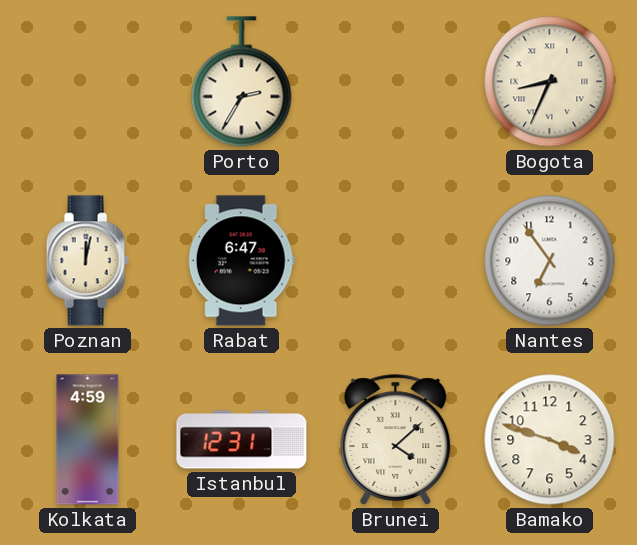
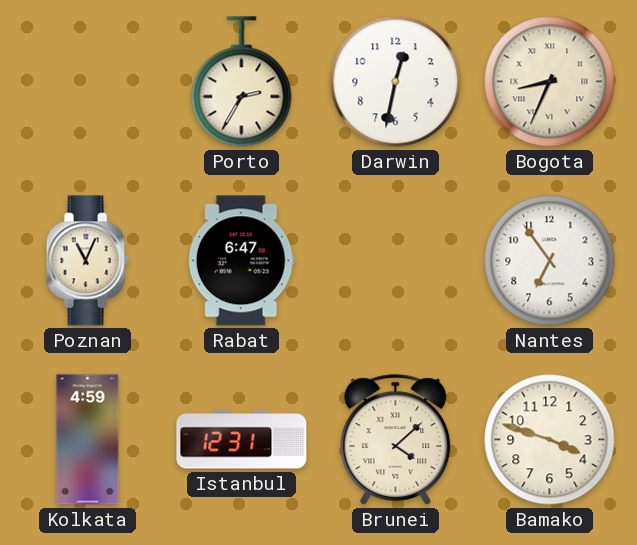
Darwin: none -> 12:32
Poznan: 12:02 -> 11:04
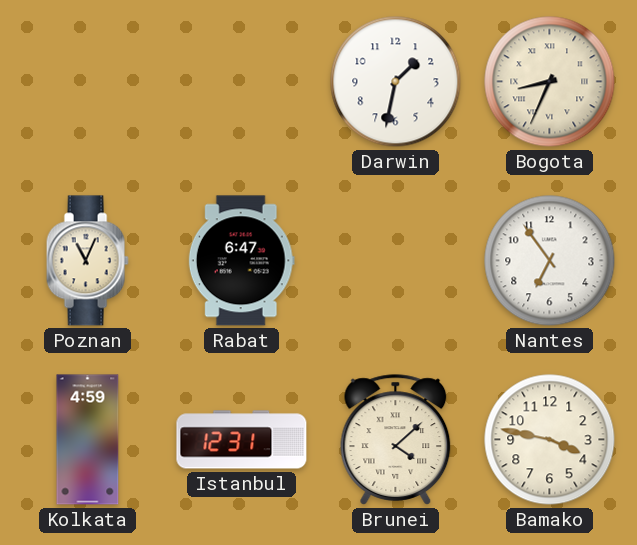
Porto: 2:35 -> none
Darwin: 12:32 -> 1:32
Bamako: 3:48 -> 3:47
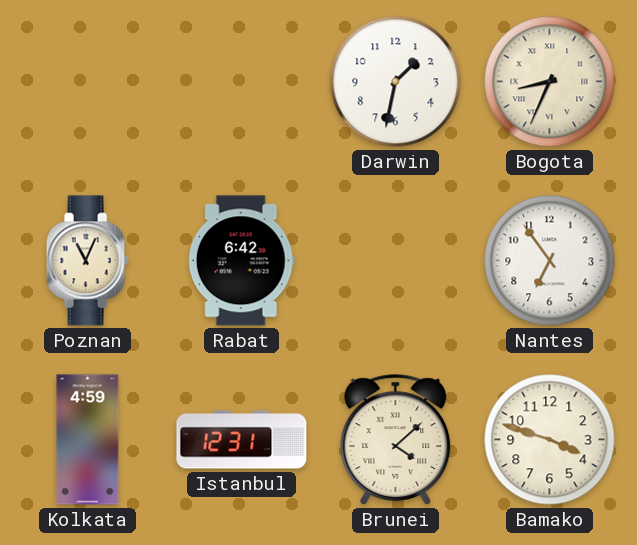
Rabat: 6:47 -> 6:42
Bamako: 3:47 -> 3:48
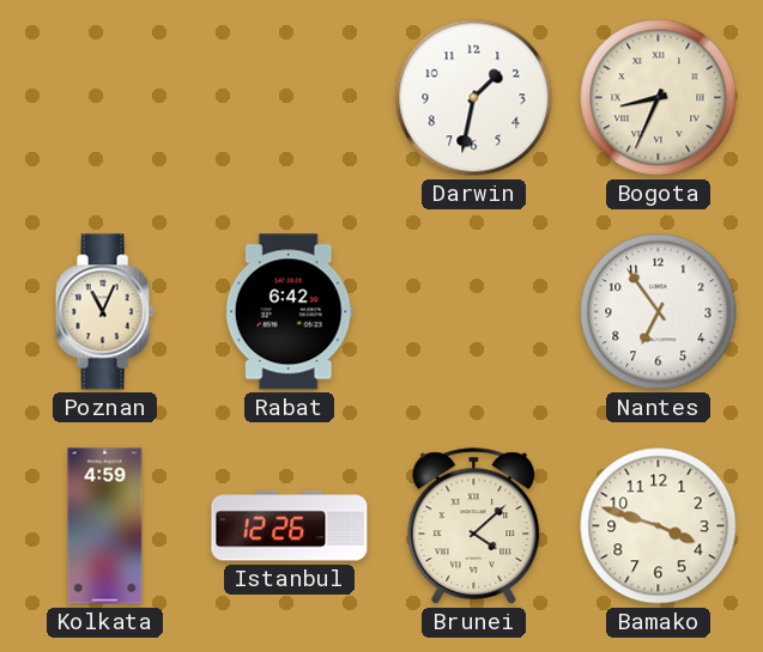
Istanbul: 12:31 -> 12:26
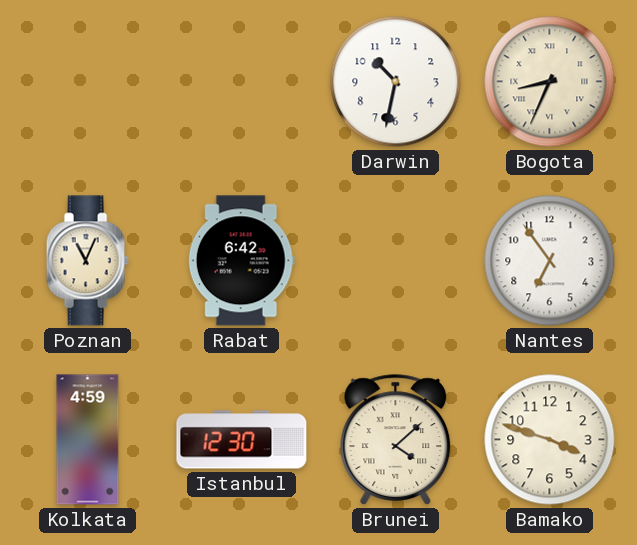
Darwin: 1:32 -> 10:32
Istanbul: 12:26 -> 12:30
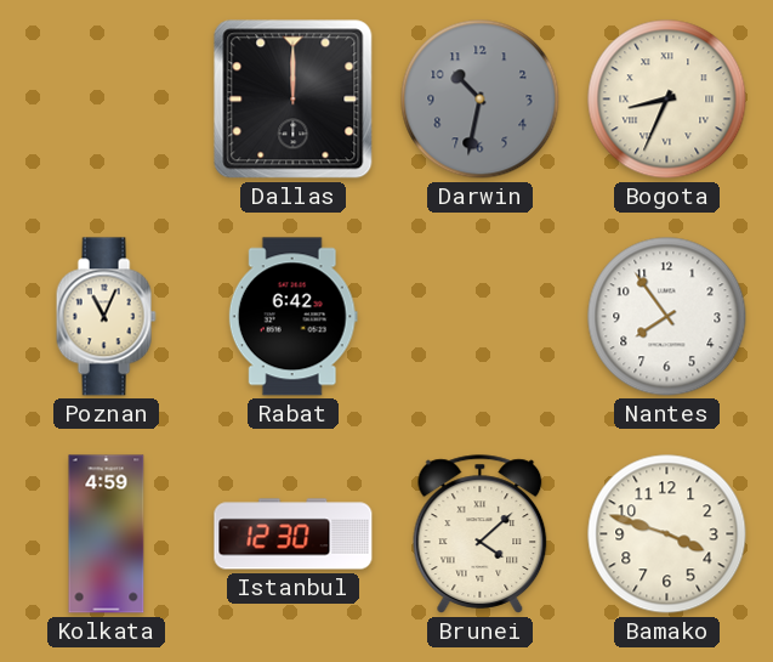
Dallas: none -> 12:00
Darwin dial: white -> grey
Nantes: 6:54 -> 7:54
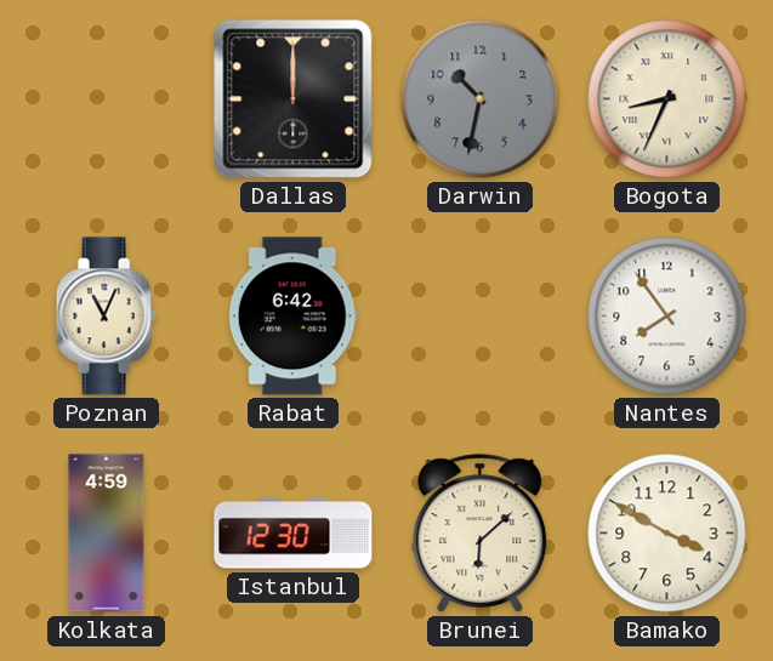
Brunei: 4:08 -> 6:08
Bamako: 3:48 -> 3:50
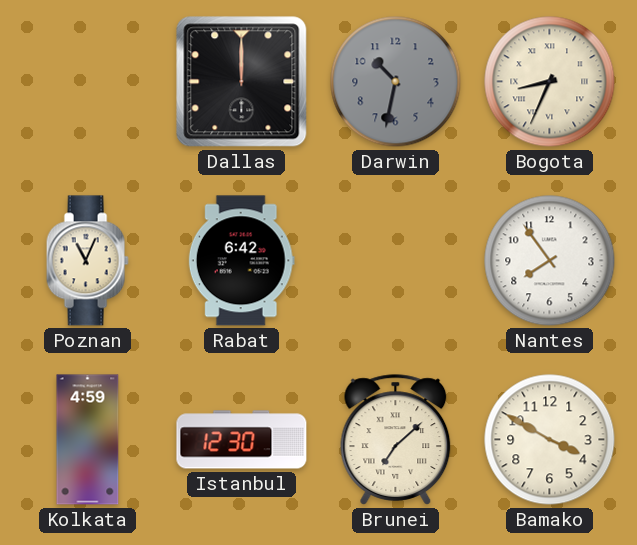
Brunei: 6:08 -> 7:08
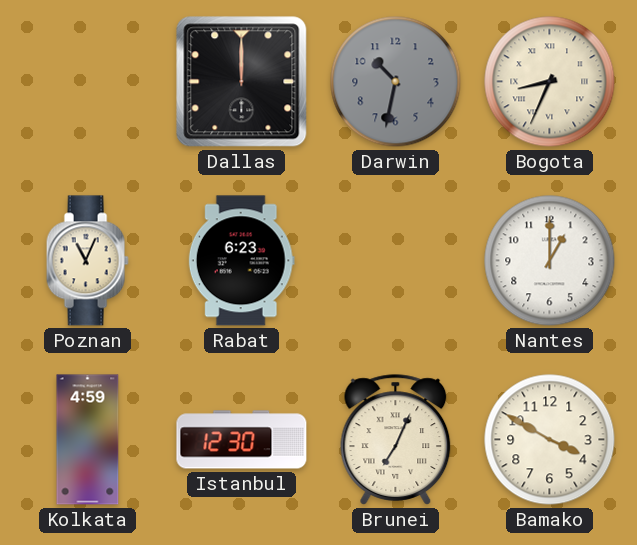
Rabat: 6:42 -> 6:23
Nantes: 7:54 -> 1:00
Brunei: 7:08 -> 7:04
